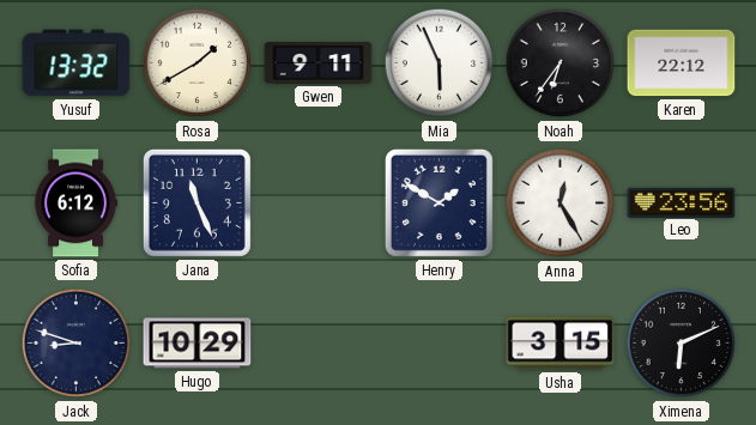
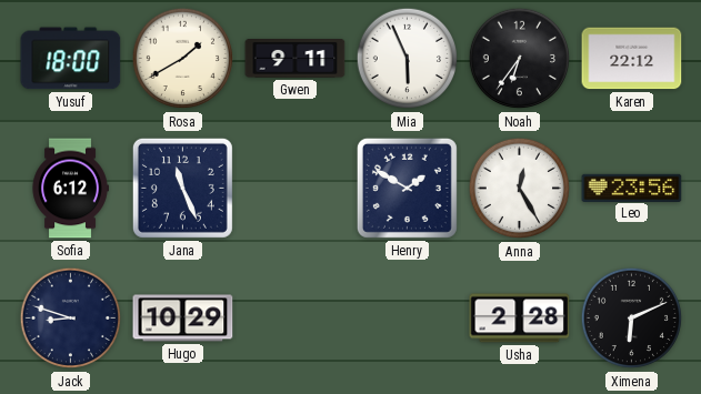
Yusuf: 13:32 -> 18:00
Usha: 3:15 -> 2:28
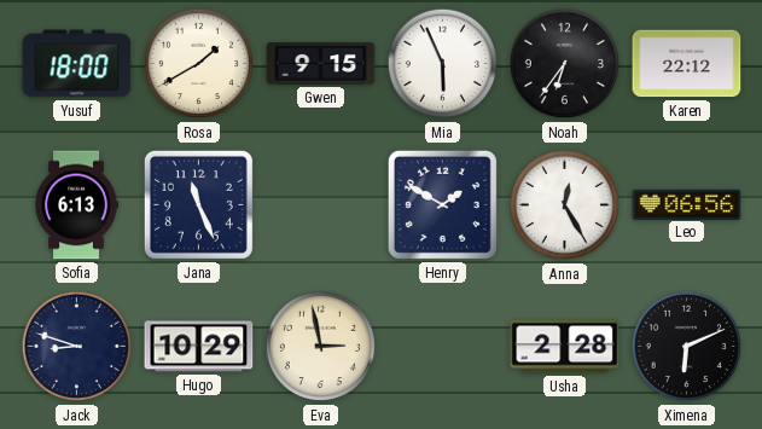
Gwen: 9:11 -> 9:15
Sofia: 6:12 -> 6:13
Leo: 23:56 -> 06:56
Eva: none -> 2:58
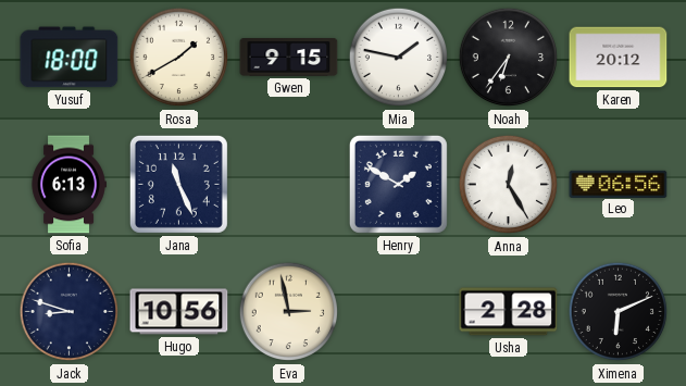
Mia: 5:56 -> 1:47
Karen: 22:12 -> 20:12
Hugo: 10:29 -> 10:56
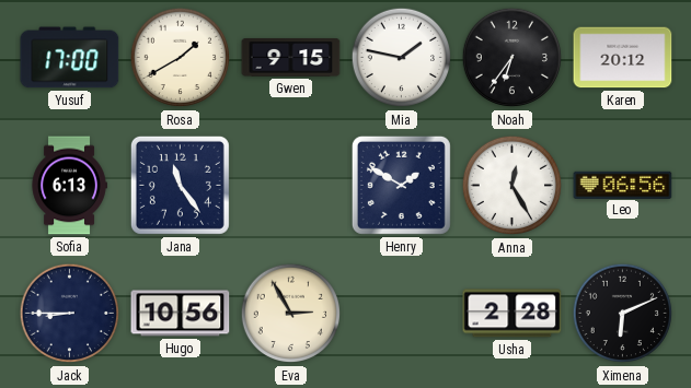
Yusuf: 18:00 -> 17:00
Jana: 11:26 -> 11:24
Jack: 8:48 -> 8:45
Eva: 2:58 -> 2:55
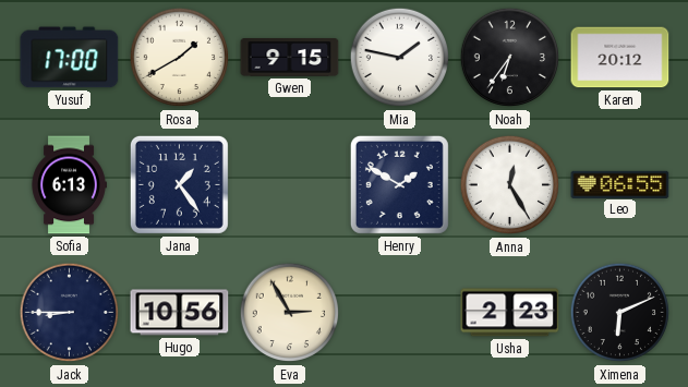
Jana: 11:24 -> 1:24
Leo: 06:56 -> 06:55
Usha: 2:28 -> 2:23
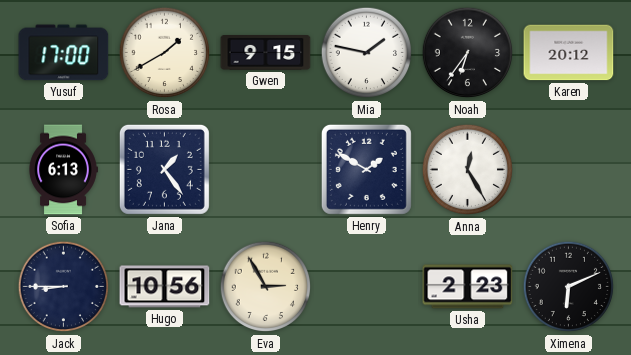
Leo: 06:55 -> none
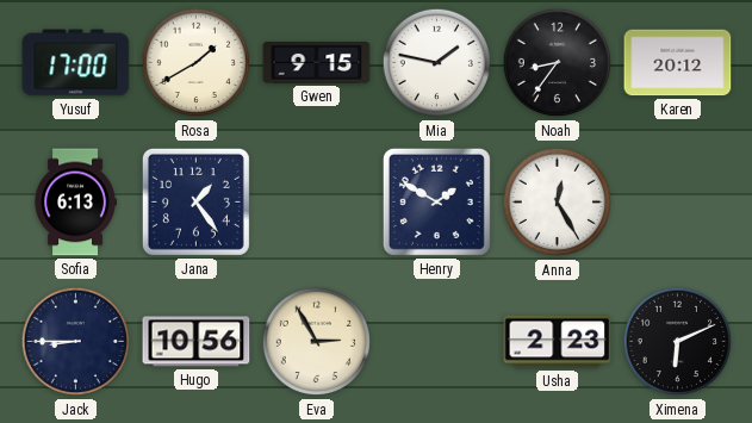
Noah: 6:36 -> 8:36
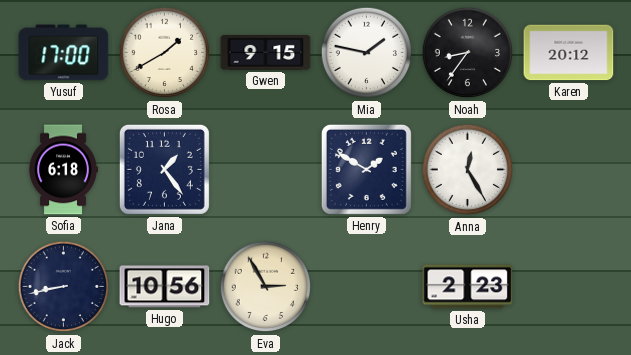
Sofia: 6:13 -> 6:18
Jack: 8:45 -> 8:43
Ximena: 6:11 -> none
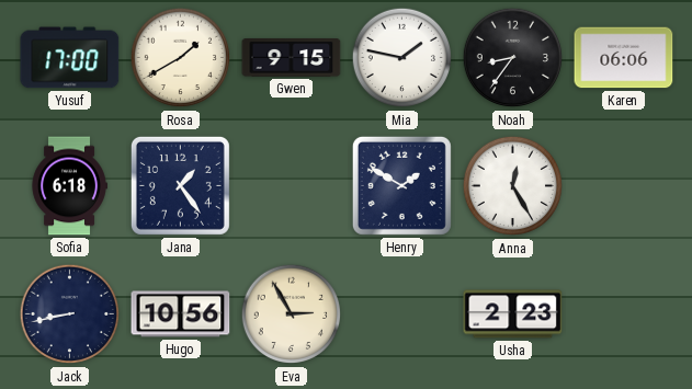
Karen: 20:12 -> 06:06
